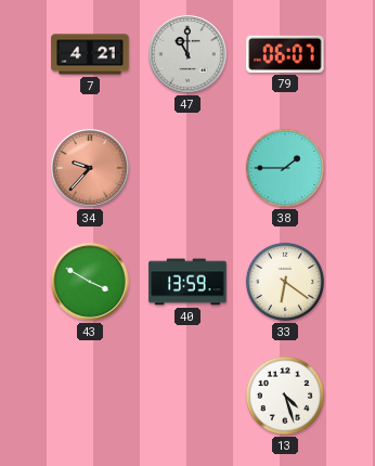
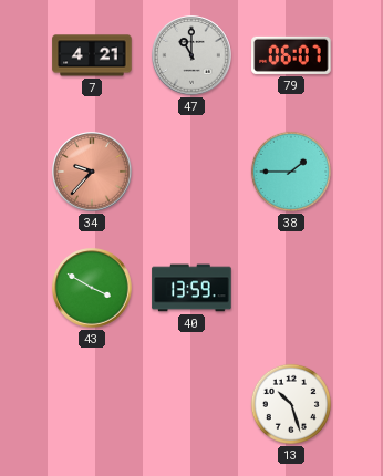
33: 6:21 -> none
13: 4:27 -> 10:27
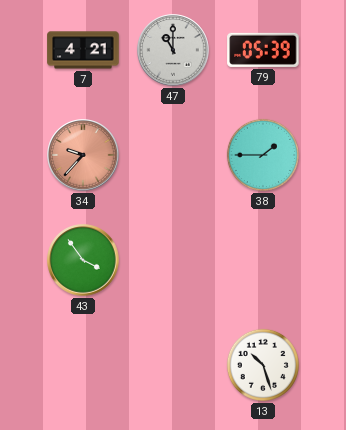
79: 06:07 -> 05:39
43: 3:50 -> 3:54
40: 13:59 -> none
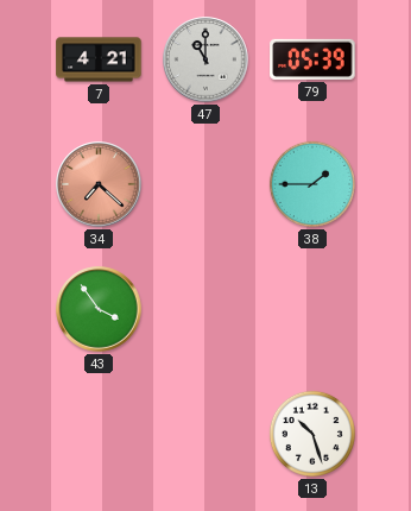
34: 9:37 -> 7:22
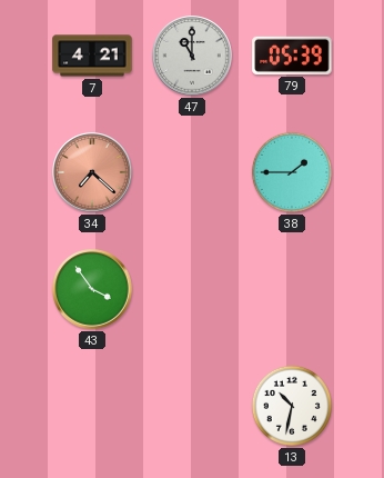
13: 10:27 -> 10:32
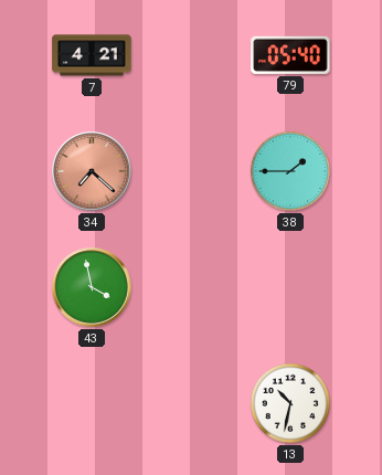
47: 11:00 -> none
79: 05:39 -> 05:40
43: 3:54 -> 3:58
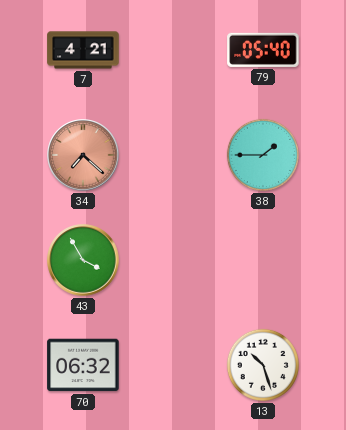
43: 3:58 -> 3:55
70: none -> 06:32
13: 10:32 -> 10:27
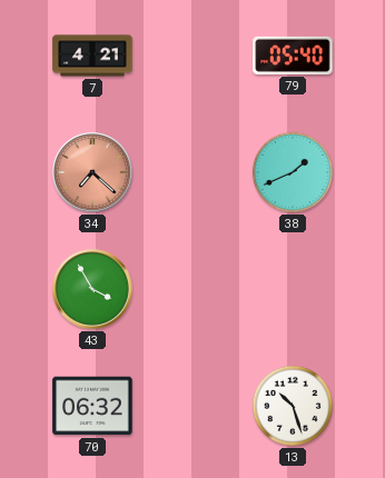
38: 1:45 -> 1:41
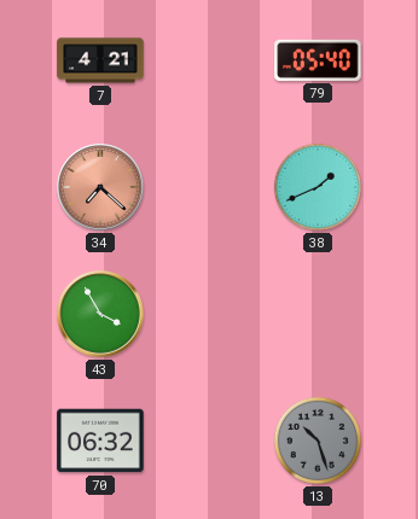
13 dial: white -> grey
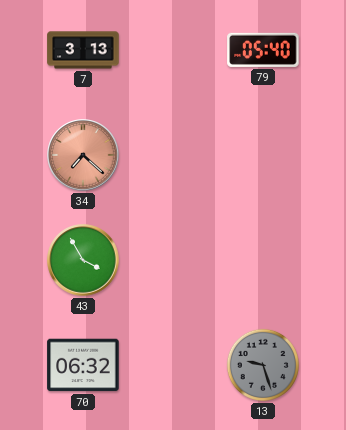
7: 4:21 -> 3:13
38: 1:41 -> none
13: 10:27 -> 9:27
